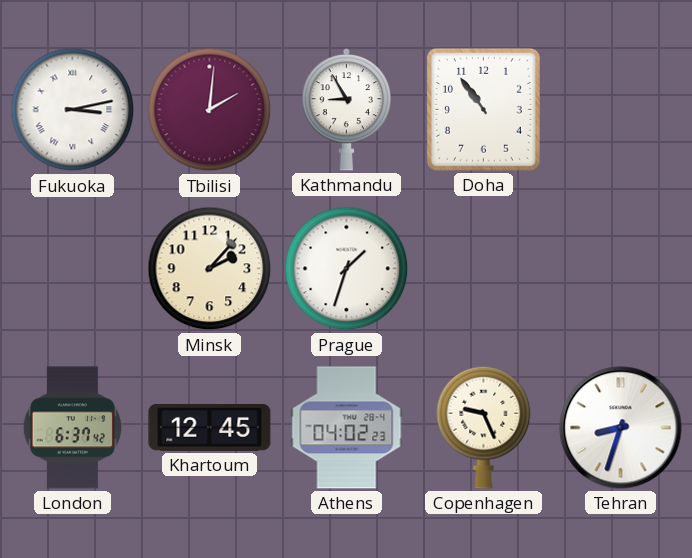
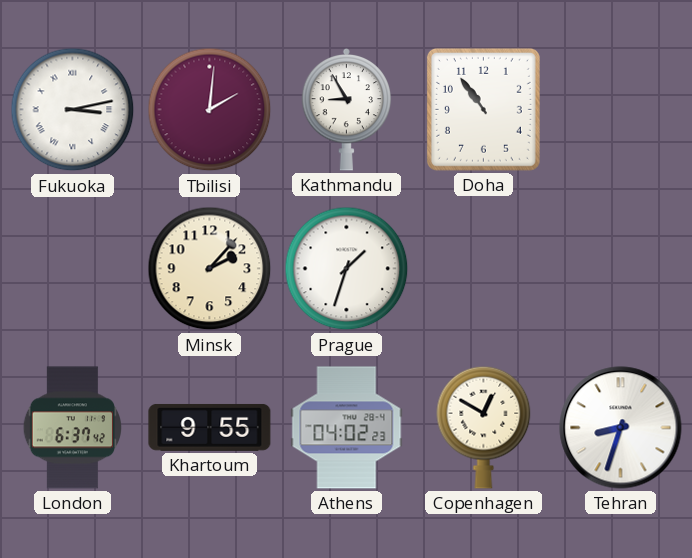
Khartoum: 12:45 -> 9:55
Copenhagen: 9:26 -> 12:50
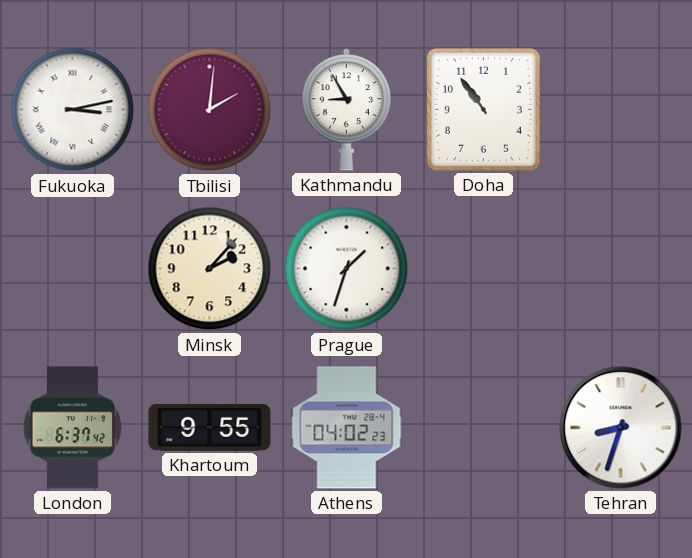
Copenhagen: 12:50 -> none
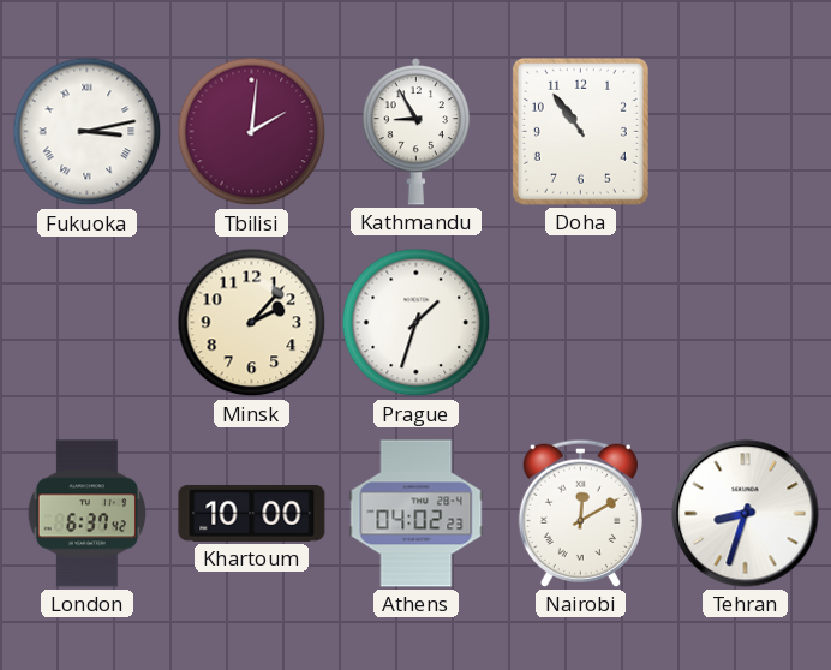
Khartoum: 9:55 -> 10:00
Nairobi: none -> 12:10
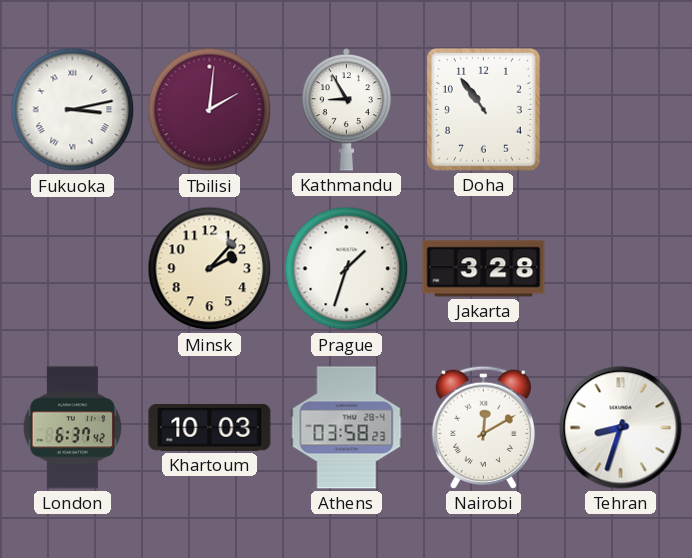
Jakarta: none -> 3:28
Khartoum: 10:00 -> 10:03
Athens: 04:02 -> 03:58
